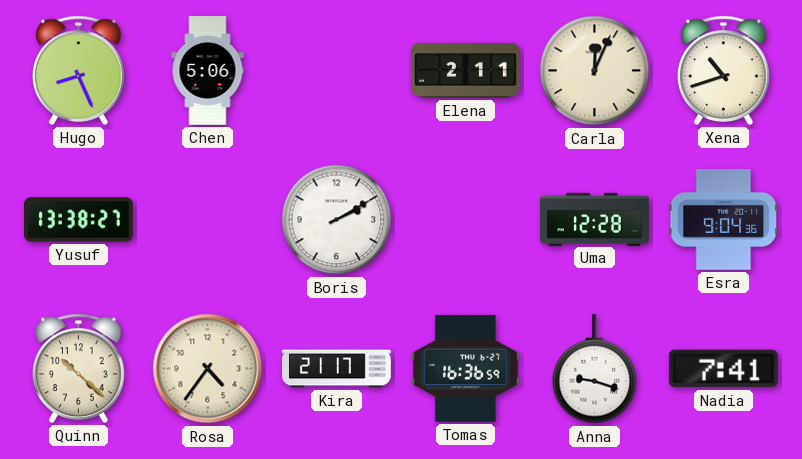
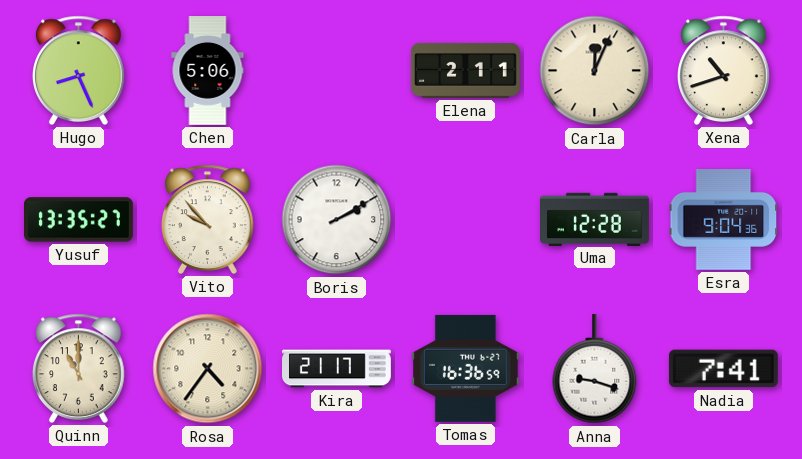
Yusuf: 13:38 -> 13:35
Vito: none -> 9:53
Quinn: 10:22 -> 11:00
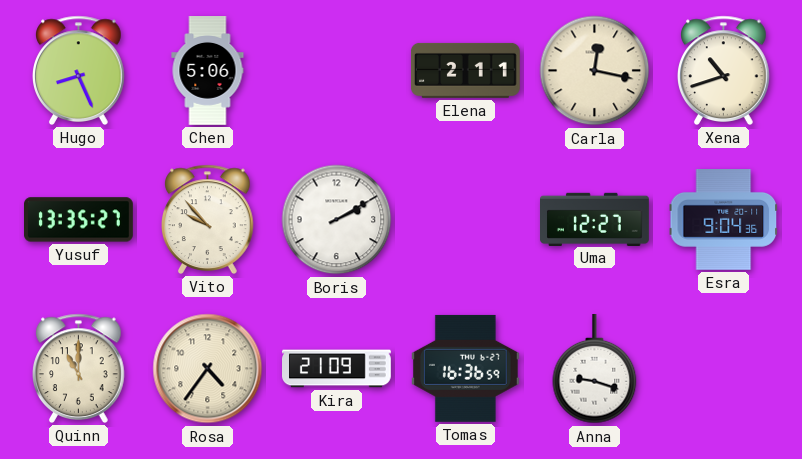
Carla: 12:04 -> 12:17
Uma: 12:28 -> 12:27
Kira: 21:17 -> 21:09
Nadia: 7:41 -> none
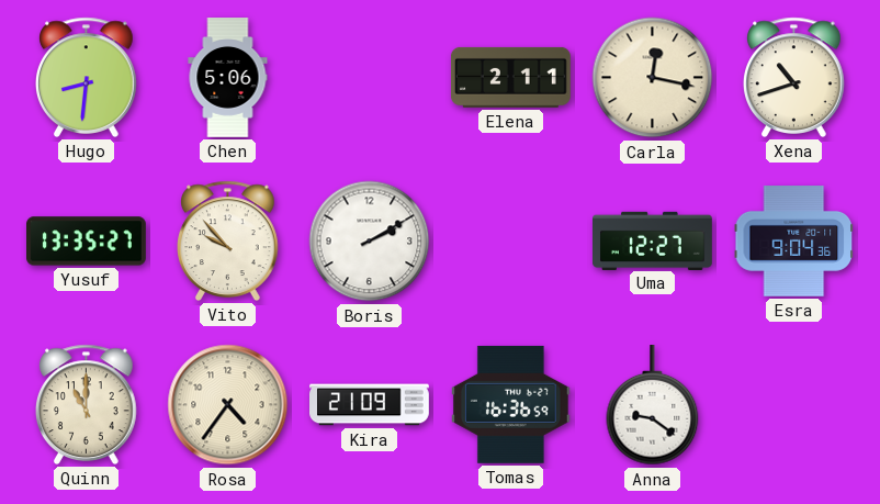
Hugo: 8:26 -> 8:31
Anna: 9:18 -> 9:21
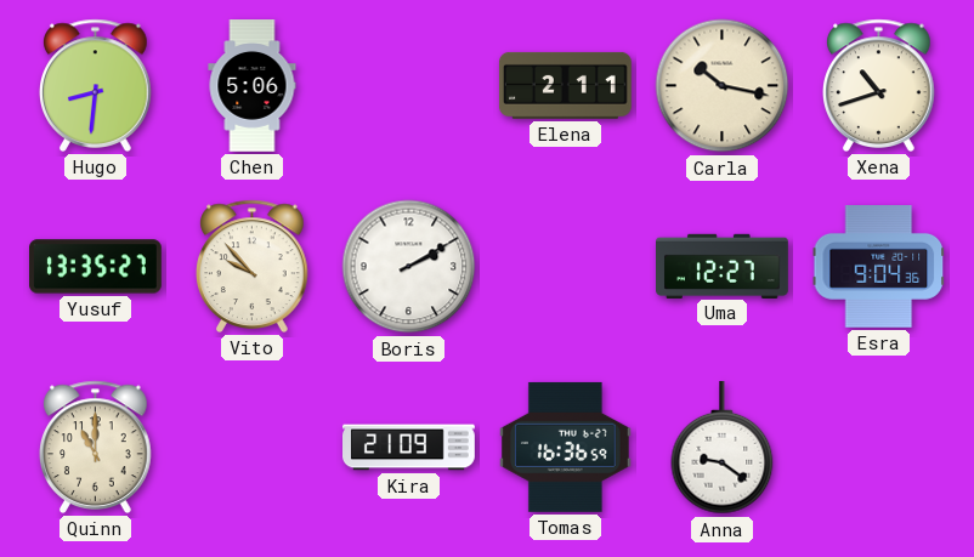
Carla: 12:17 -> 10:17
Rosa: 4:36 -> none
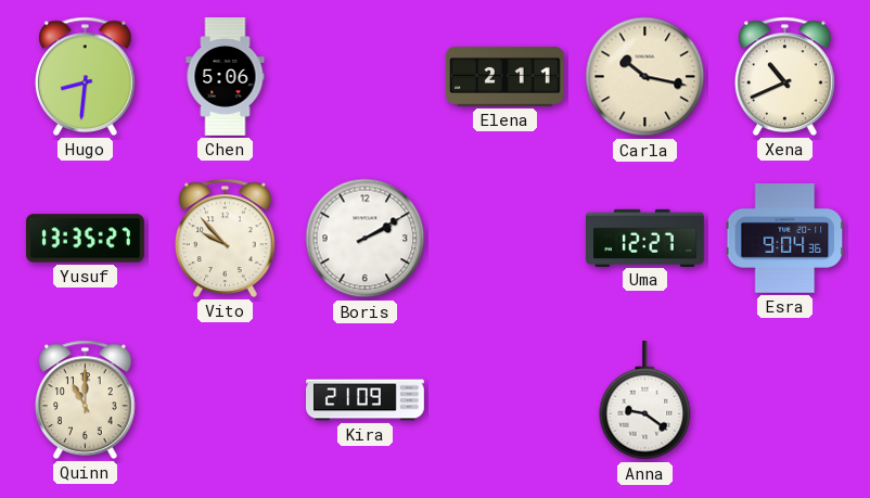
Xena: 10:42 -> 10:41
Tomas: 16:36 -> none
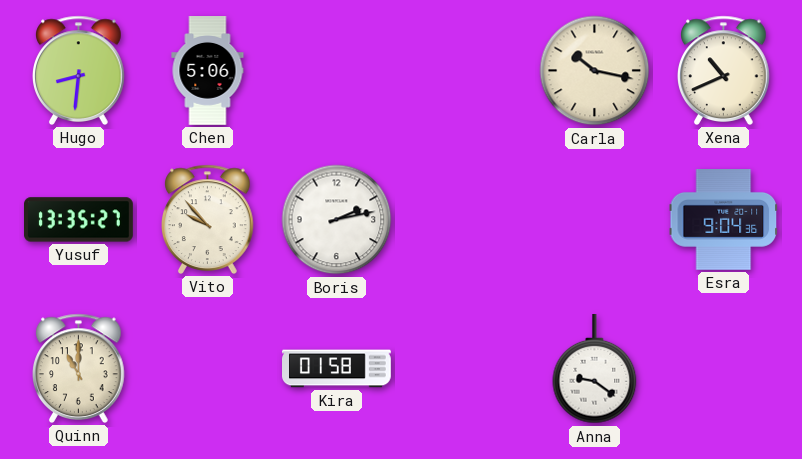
Elena: 2:11 -> none
Boris: 2:10 -> 2:13
Uma: 12:27 -> none
Kira: 21:09 -> 01:58
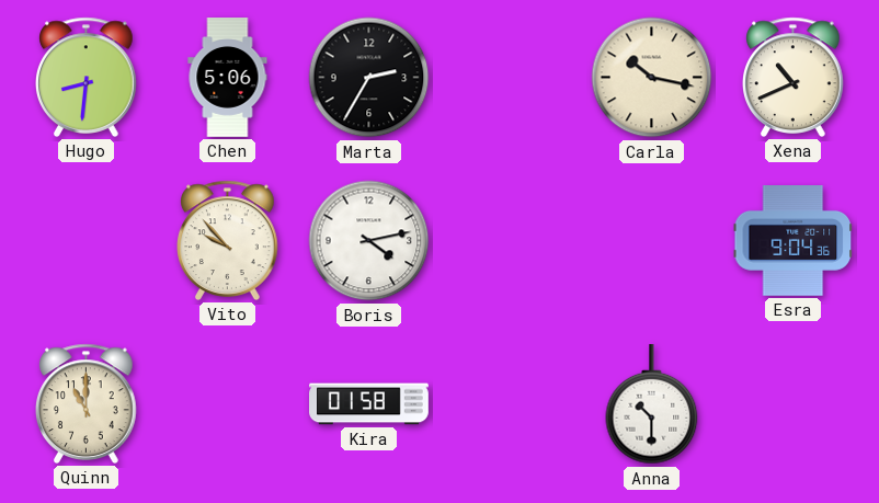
Marta: none -> 2:35
Yusuf: 13:35 -> none
Boris: 2:13 -> 4:13
Anna: 9:21 -> 10:30
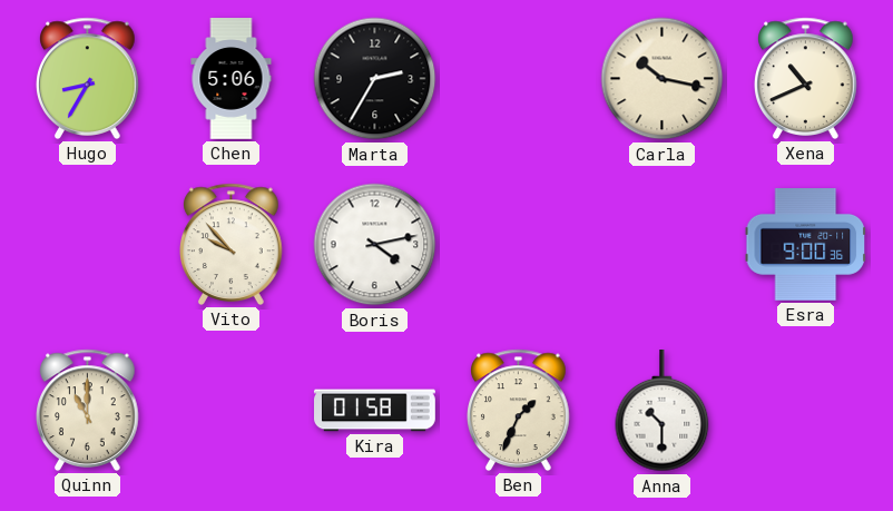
Hugo: 8:31 -> 8:35
Esra: 9:04 -> 9:00
Ben: none -> 1:34
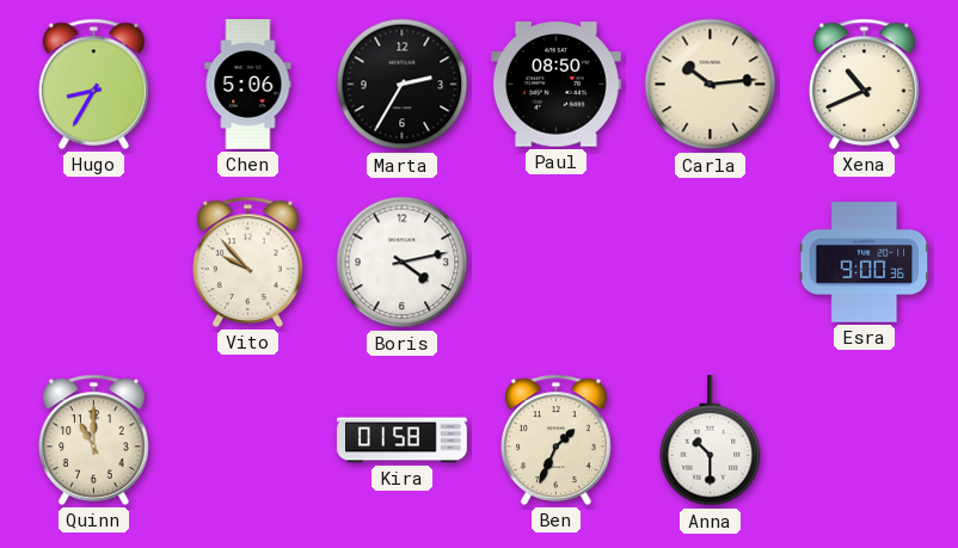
Paul: none -> 08:50
Carla: 10:17 -> 10:14
